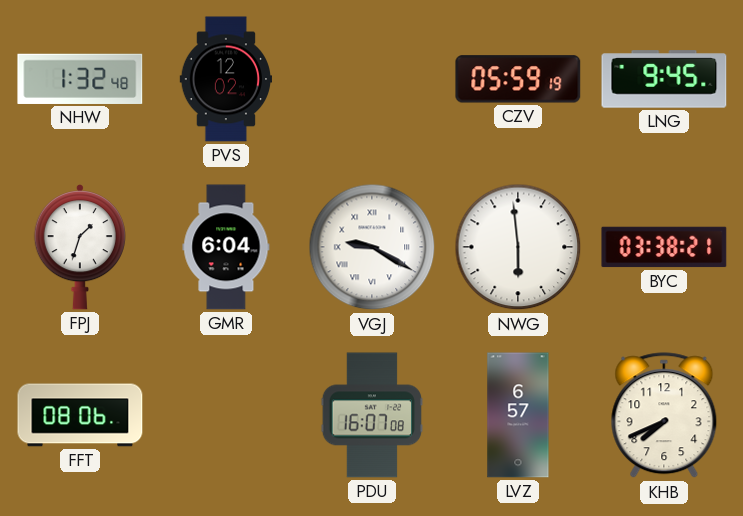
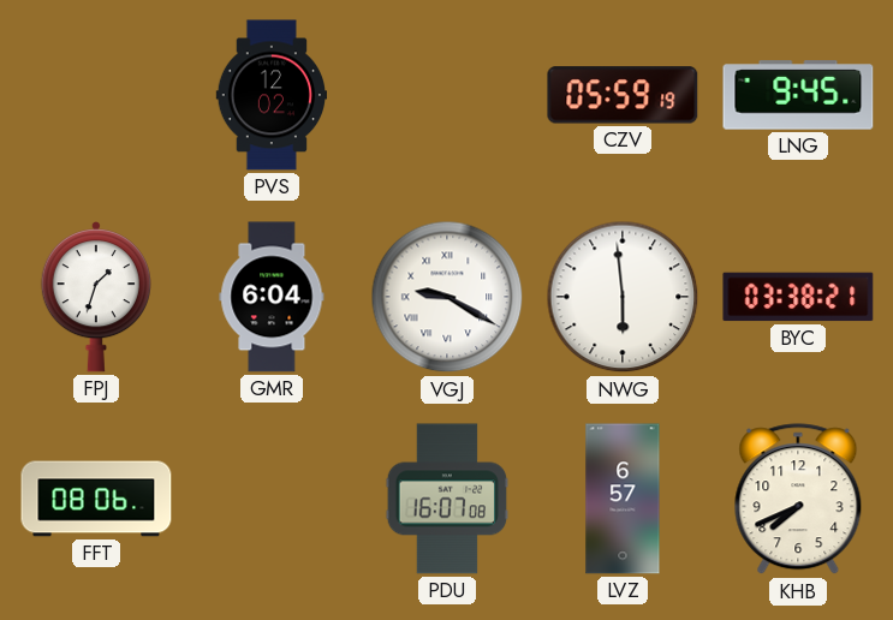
NHW: 1:32 -> none
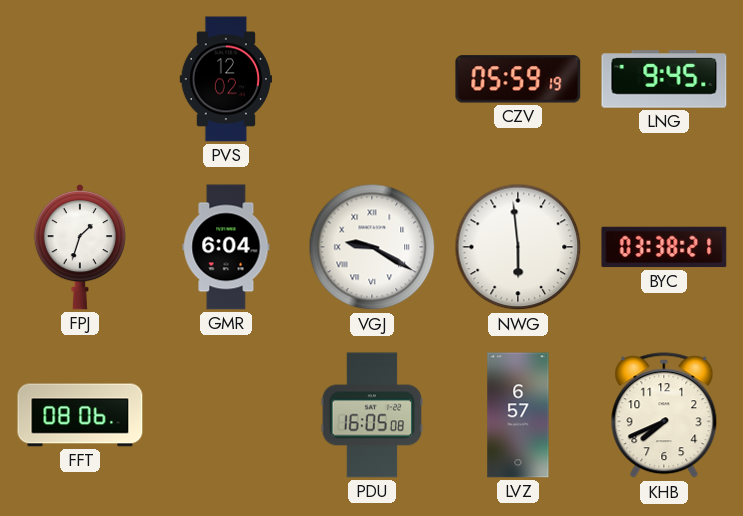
PDU: 16:07 -> 16:05
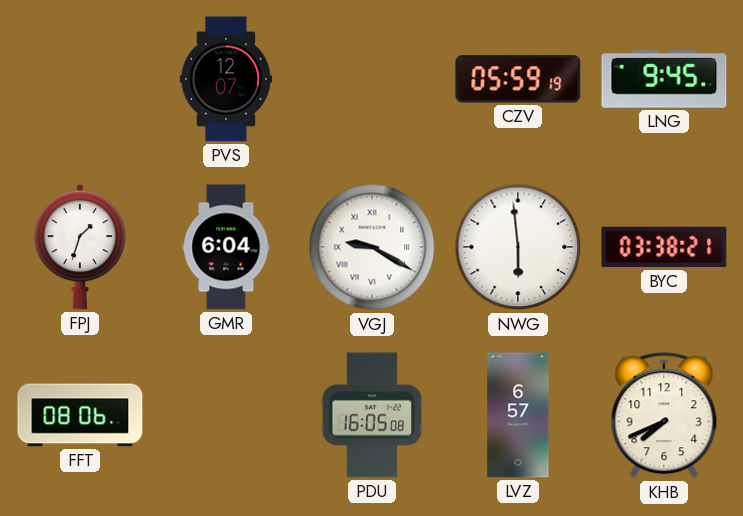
PVS: 12:02 -> 12:07
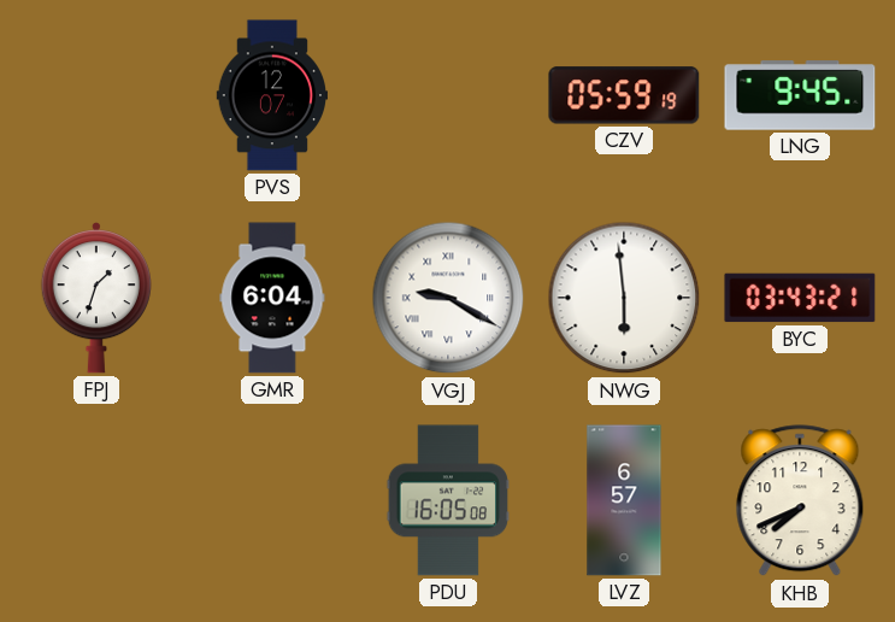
BYC: 03:38 -> 03:43
FFT: 08:06 -> none
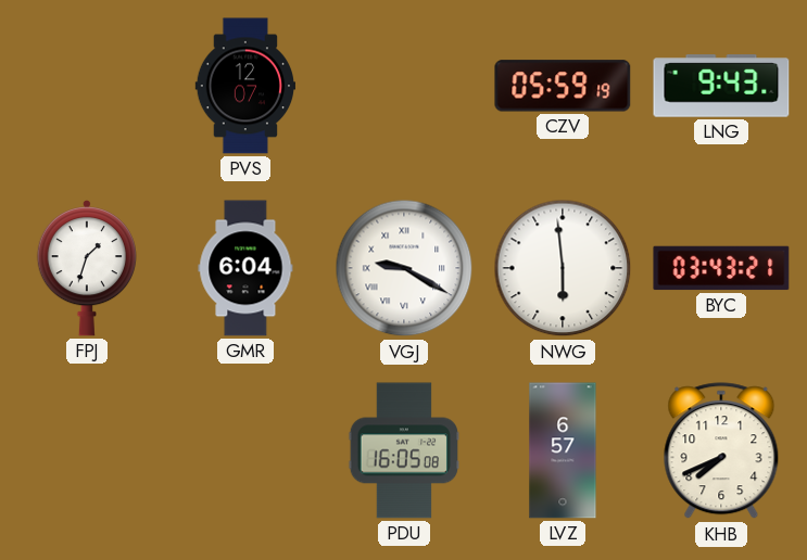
LNG: 9:45 -> 9:43
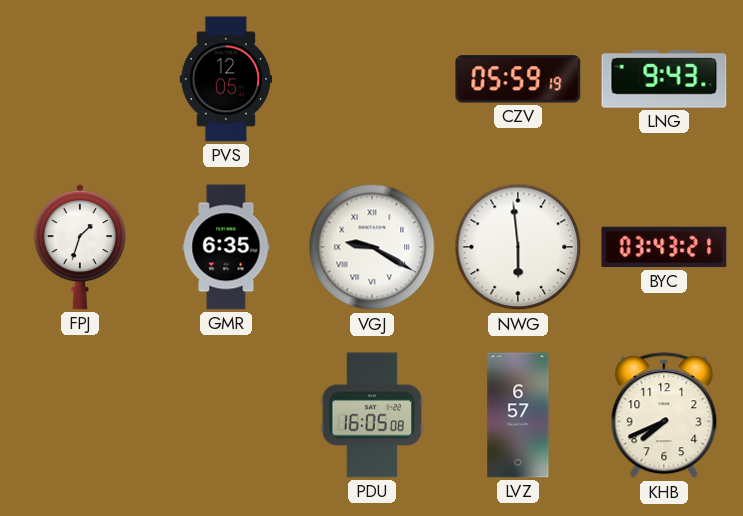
PVS: 12:07 -> 12:05
GMR: 6:04 -> 6:35
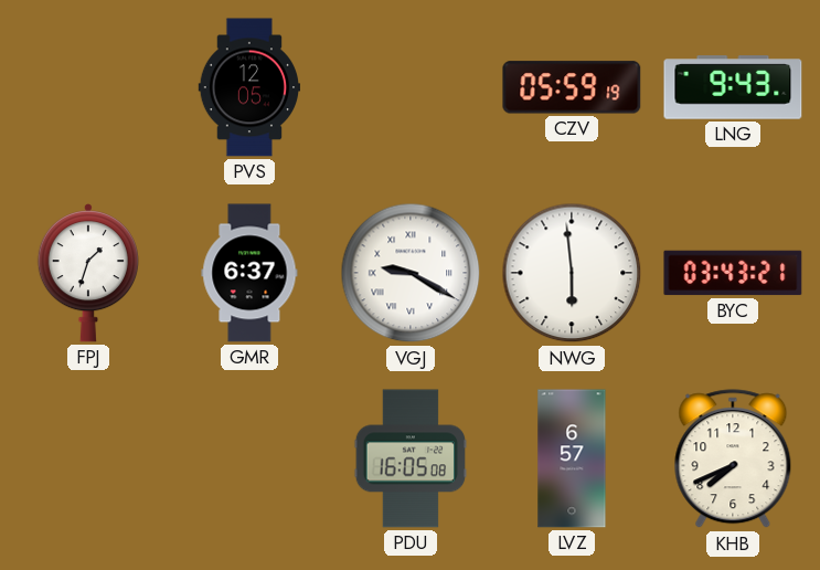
GMR: 6:35 -> 6:37
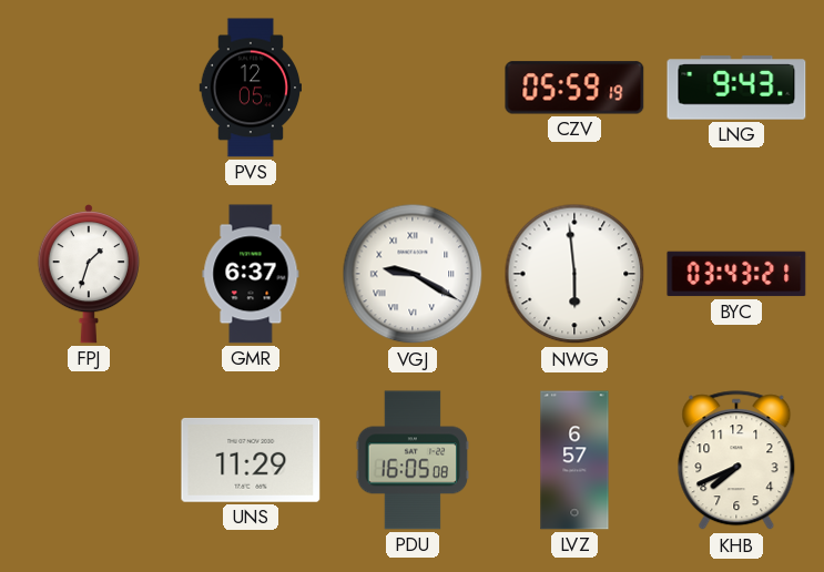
UNS: none -> 11:29
